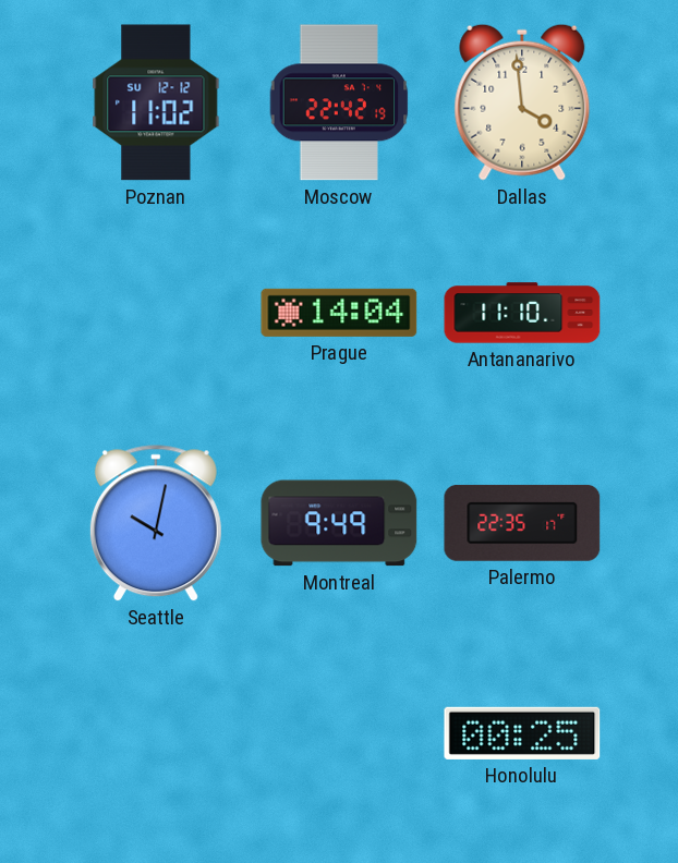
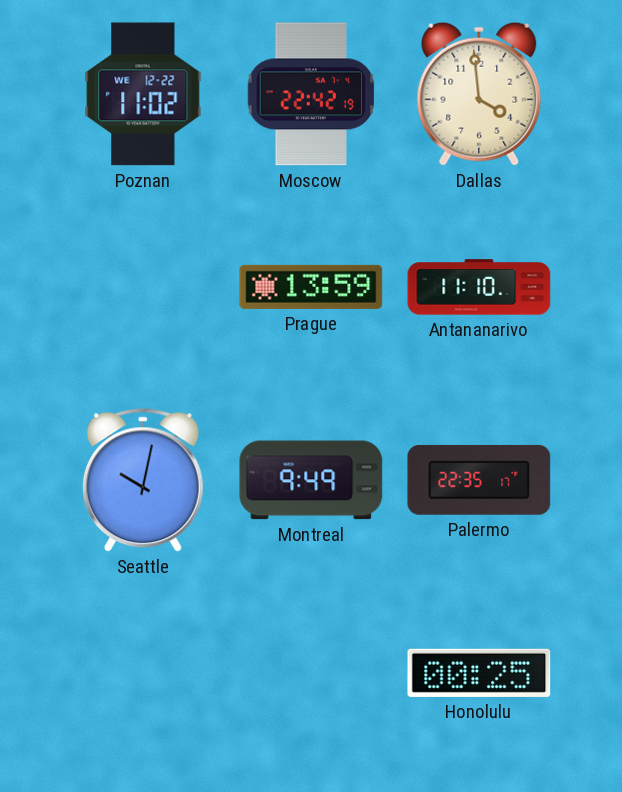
Poznan date: SU 12-12 -> WE 12-22
Prague: 14:04 -> 13:59
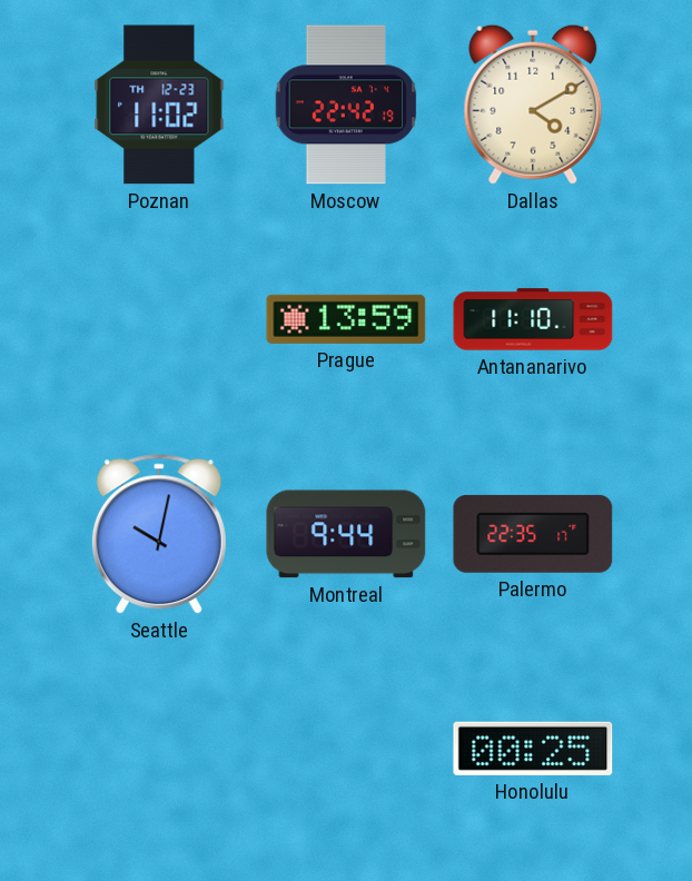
Poznan date: WE 12-22 -> TH 12-23
Dallas: 3:59 -> 4:10
Montreal: 9:49 -> 9:44
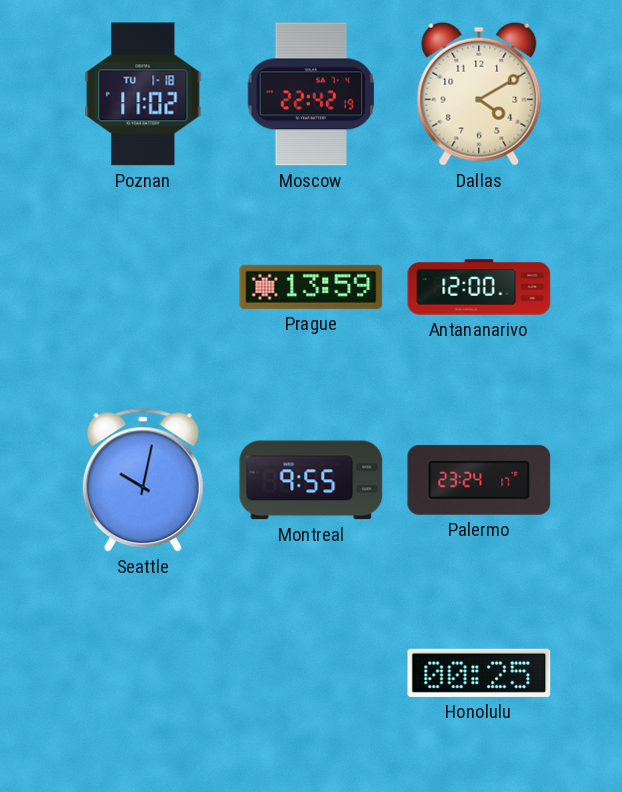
Poznan date: TH 12-23 -> TU 1-18
Antananarivo: 11:10 -> 12:00
Montreal: 9:44 -> 9:55
Palermo: 22:35 -> 23:24
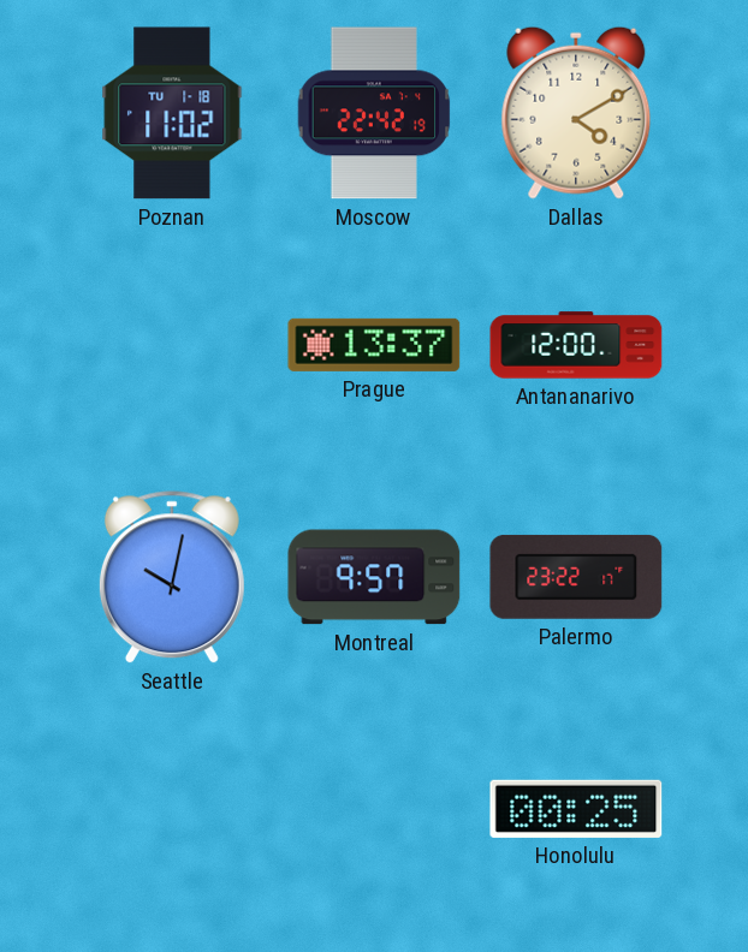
Prague: 13:59 -> 13:37
Montreal: 9:55 -> 9:57
Palermo: 23:24 -> 23:22
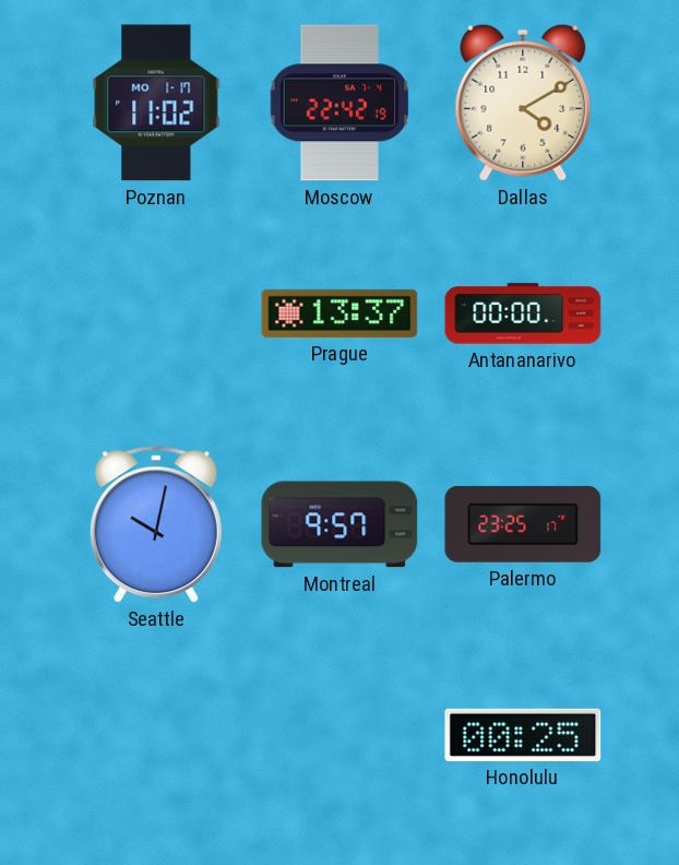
Poznan date: TU 1-18 -> MO 1-17
Antananarivo: 12:00 -> 00:00
Palermo: 23:22 -> 23:25
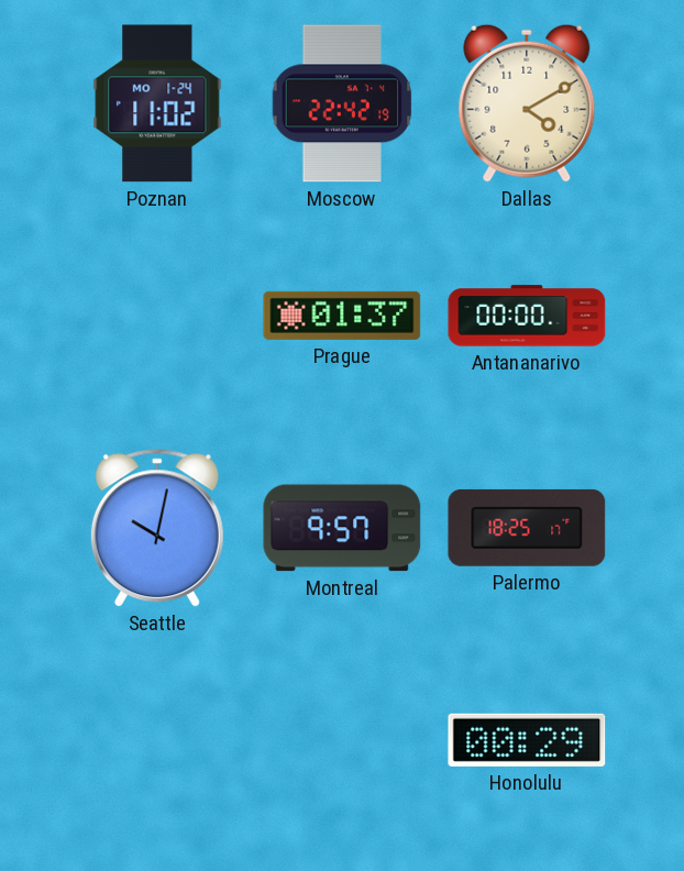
Poznan date: MO 1-17 -> MO 1-24
Prague: 13:37 -> 01:37
Palermo: 23:25 -> 18:25
Honolulu: 00:25 -> 00:29
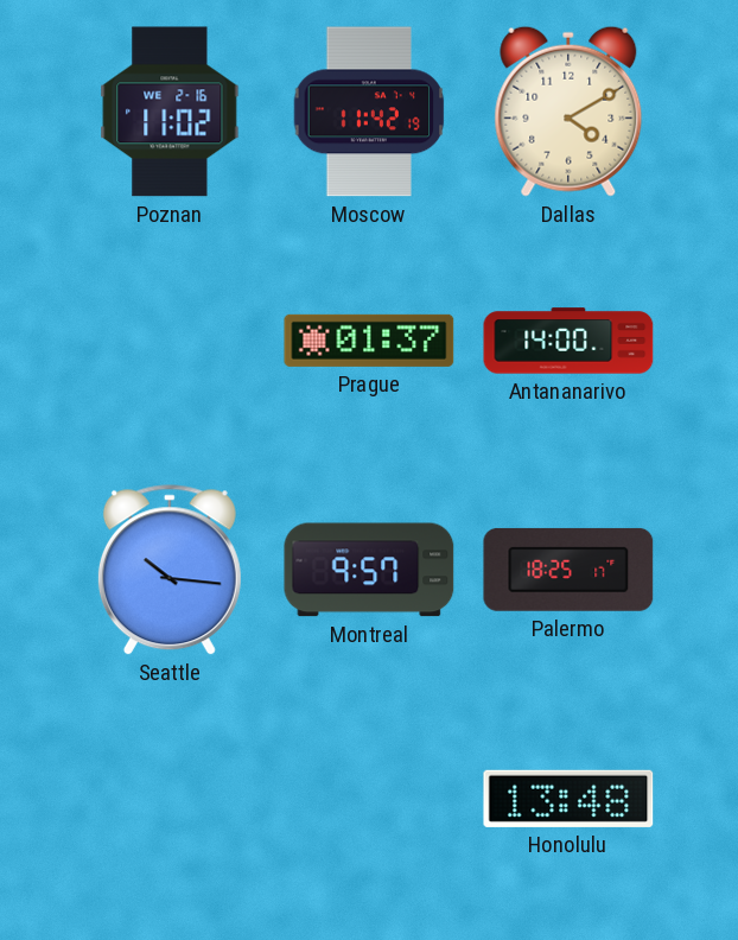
Poznan date: MO 1-24 -> WE 2-16
Moscow: 22:42 -> 11:42
Antananarivo: 00:00 -> 14:00
Seattle: 10:02 -> 10:16
Honolulu: 00:29 -> 13:48
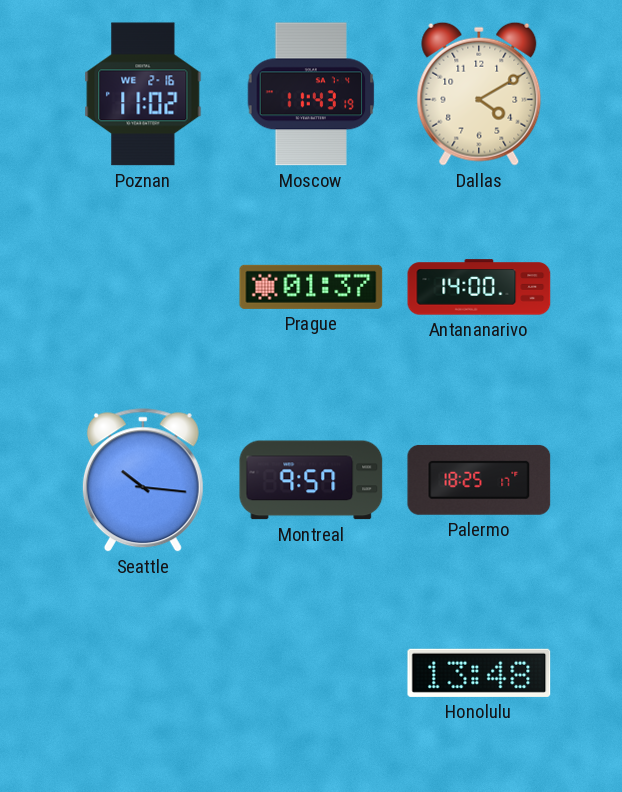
Moscow: 11:42 -> 11:43
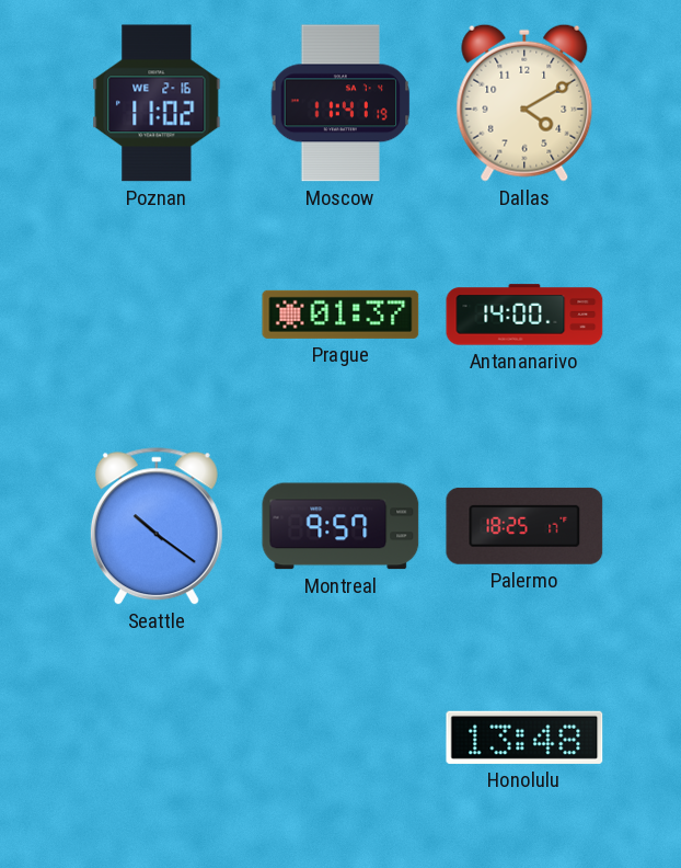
Moscow: 11:43 -> 11:41
Seattle: 10:16 -> 10:21
